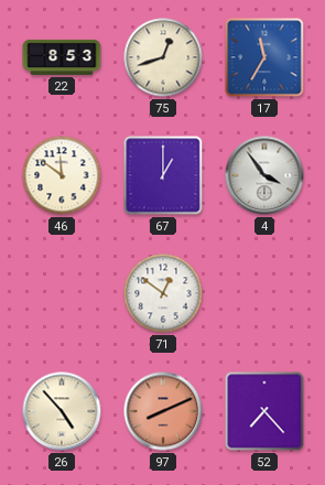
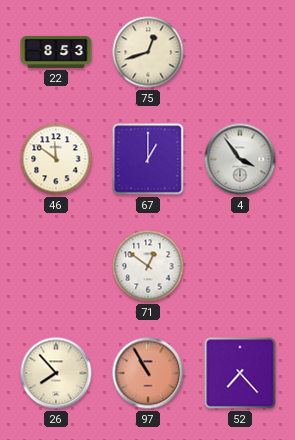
17: 11:35 -> none
26: 4:53 -> 7:53
97: 8:11 -> 10:55
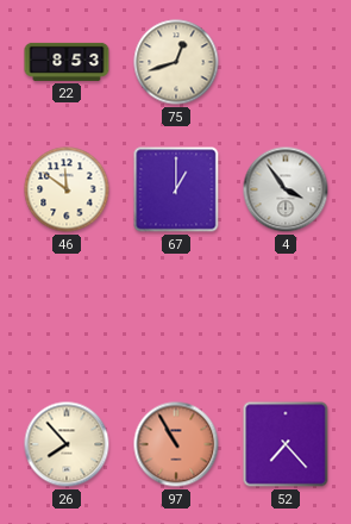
71: 12:51 -> none
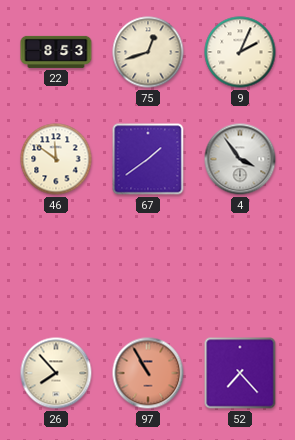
9: none -> 2:04
67: 1:00 -> 1:39
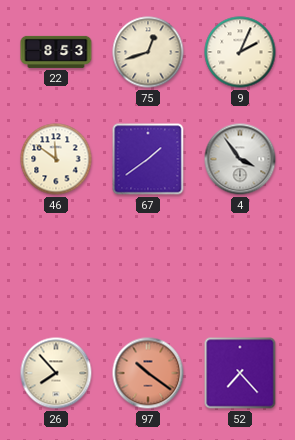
97: 10:55 -> 10:21
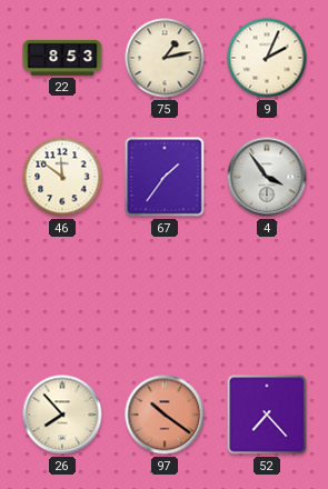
75: 12:42 -> 1:13
67: 1:39 -> 1:36
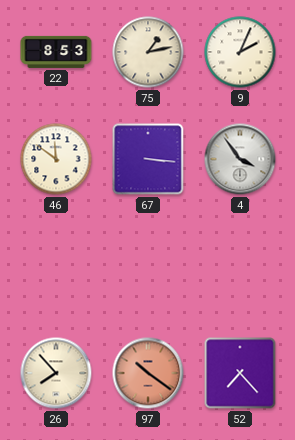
67: 1:36 -> 3:16
